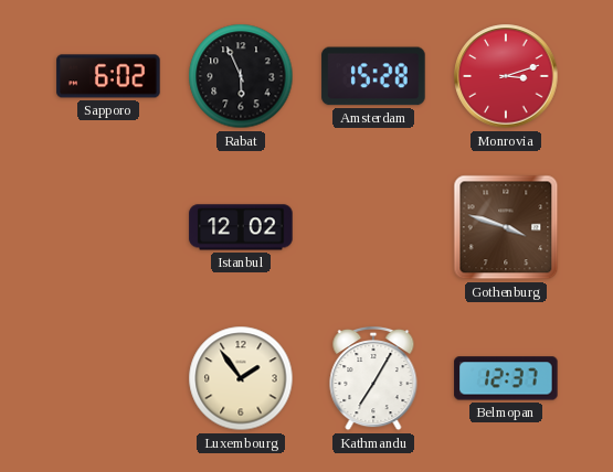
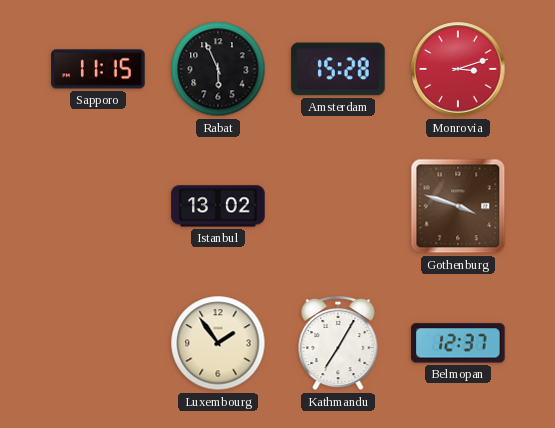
Sapporo: 6:02 -> 11:15
Istanbul: 12:02 -> 13:02
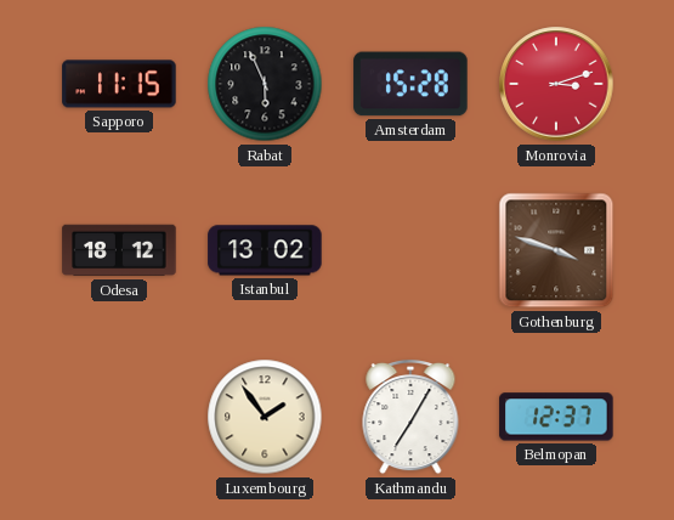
Odesa: none -> 18:12
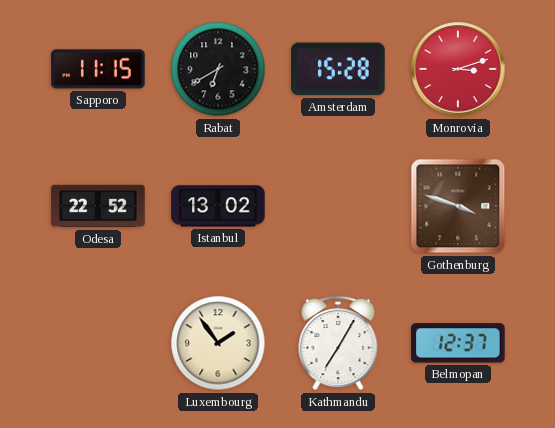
Rabat: 5:56 -> 6:40
Odesa: 18:12 -> 22:52
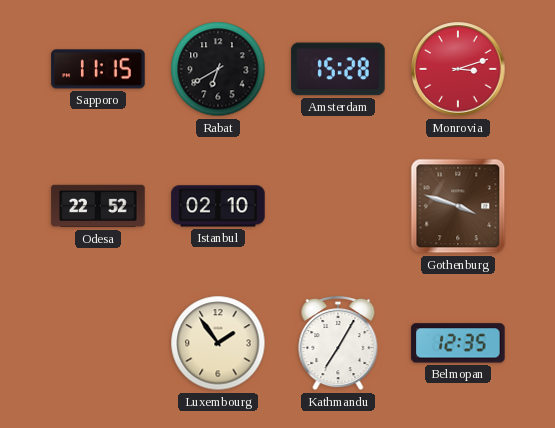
Istanbul: 13:02 -> 02:10
Belmopan: 12:37 -> 12:35
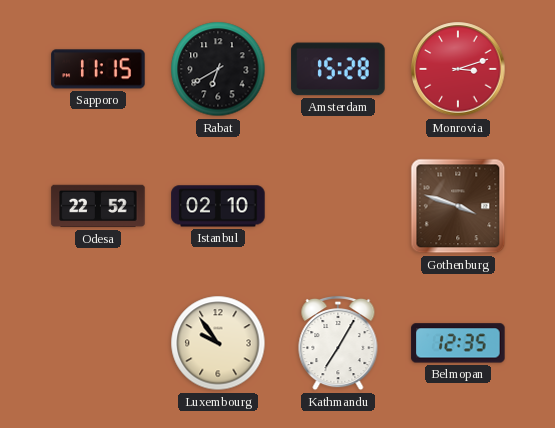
Luxembourg: 1:54 -> 9:54
